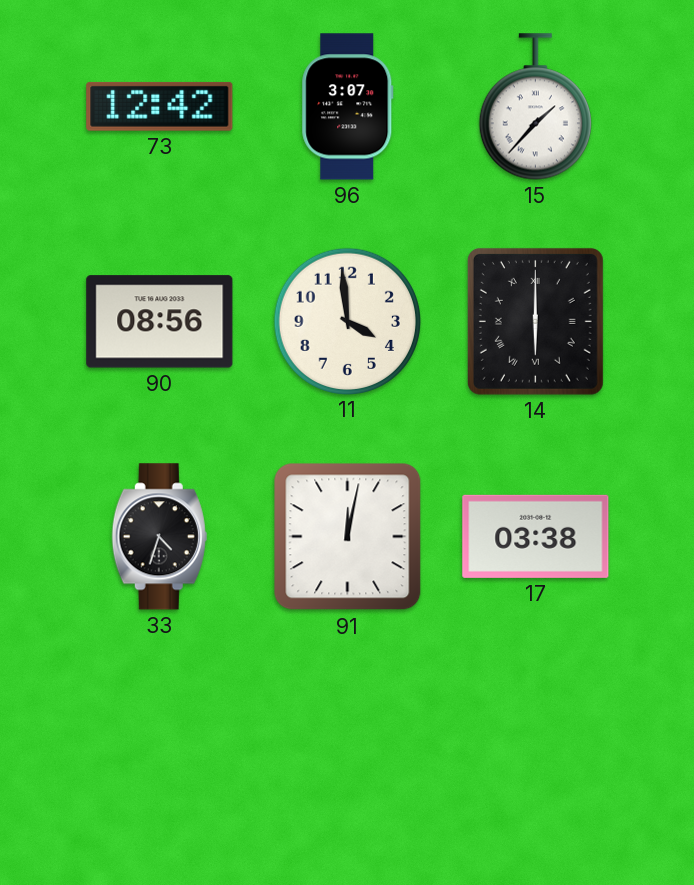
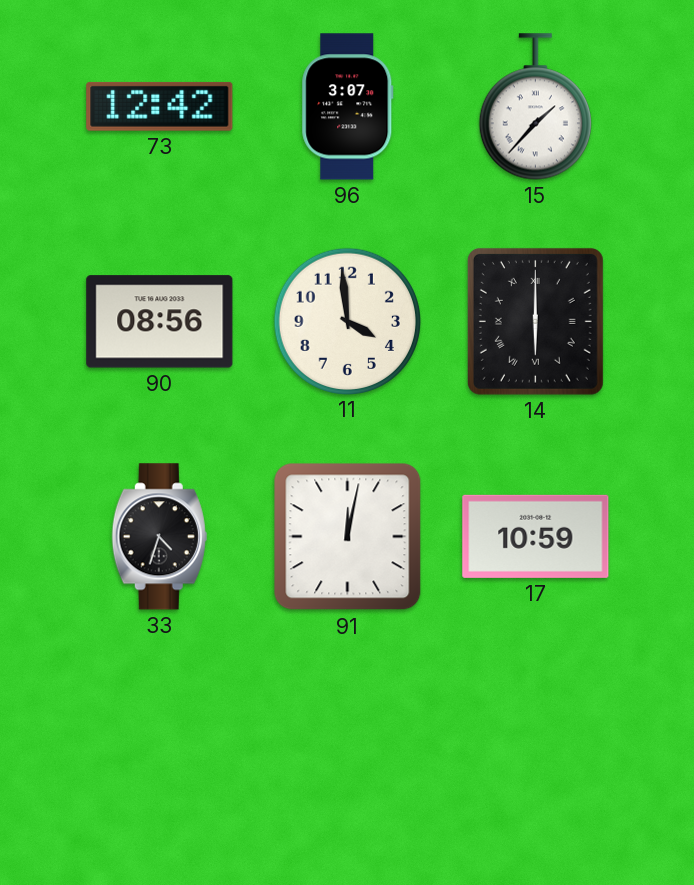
17: 03:38 -> 10:59
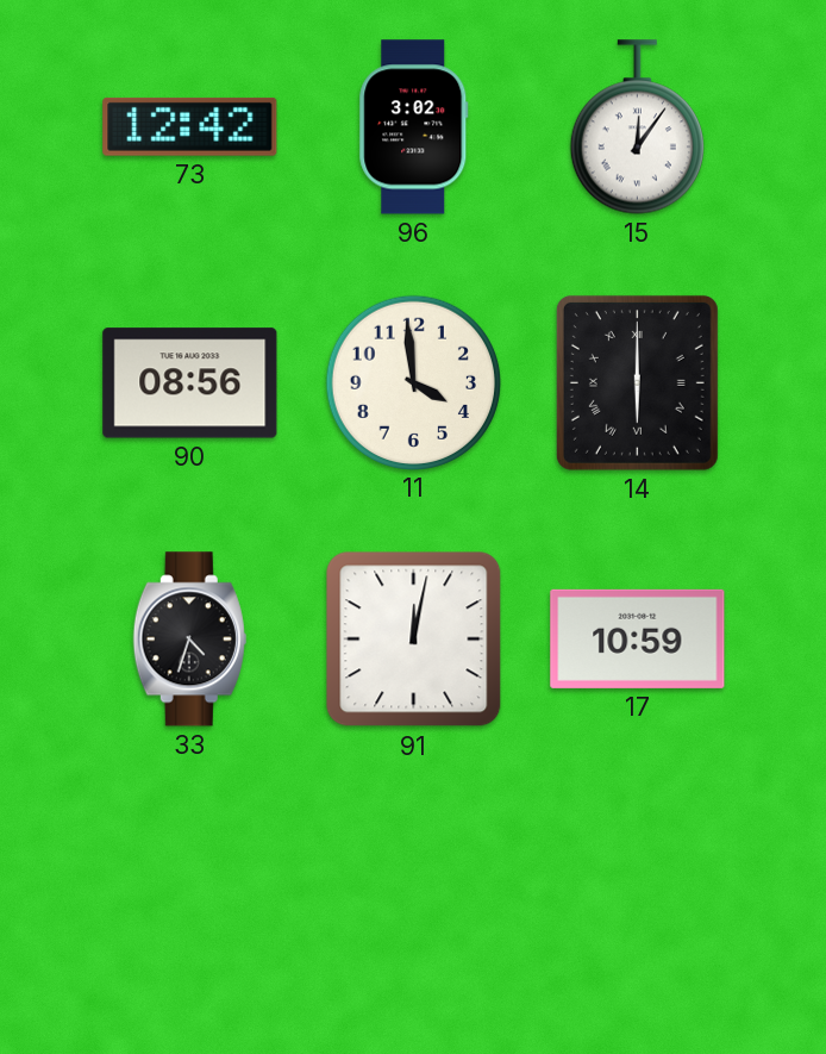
96: 3:07 -> 3:02
15: 1:37 -> 12:06
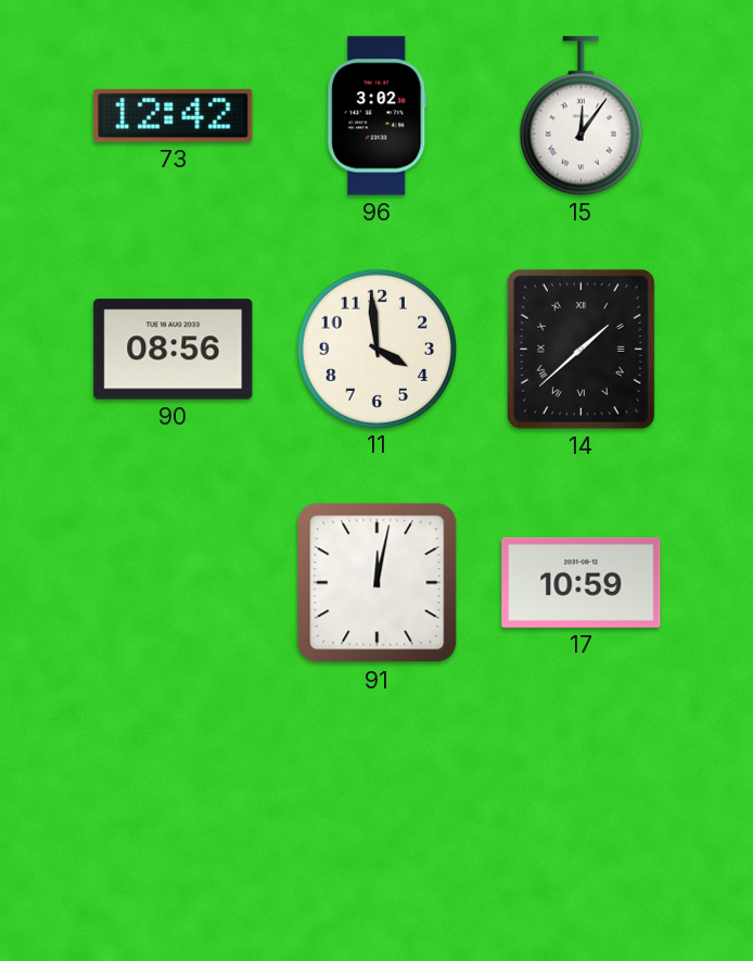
14: 6:00 -> 1:38
33: 4:33 -> none
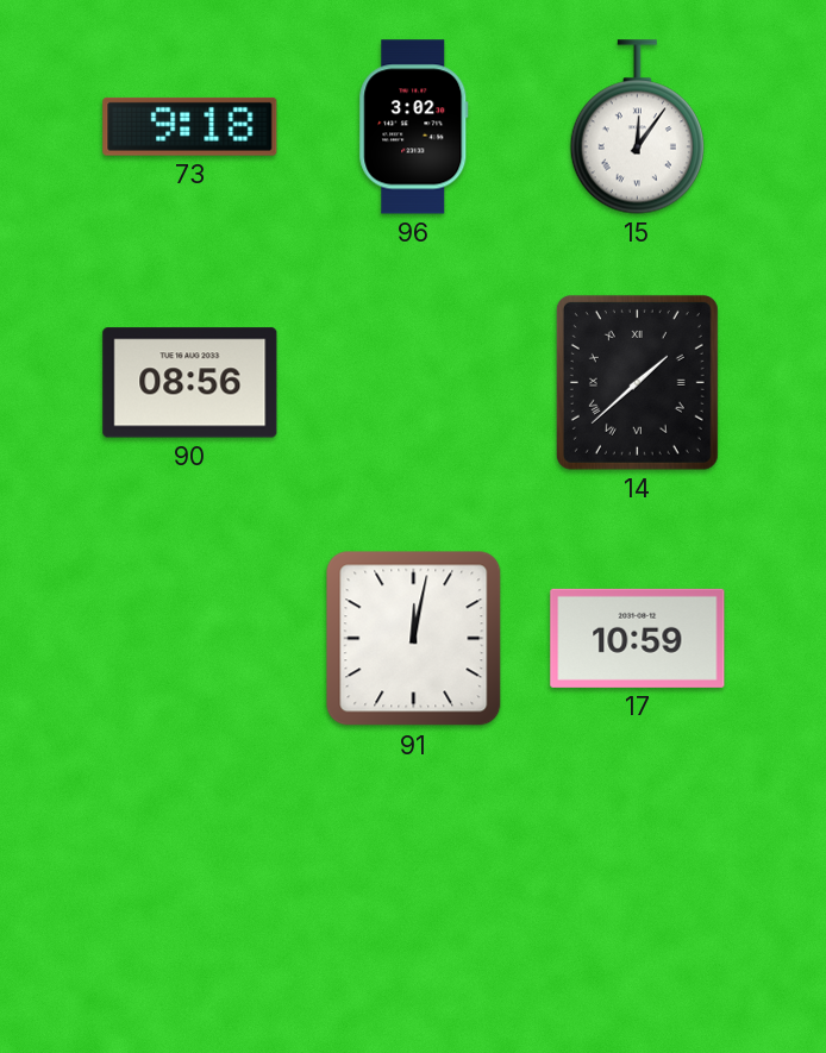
73: 12:42 -> 9:18
11: 3:59 -> none
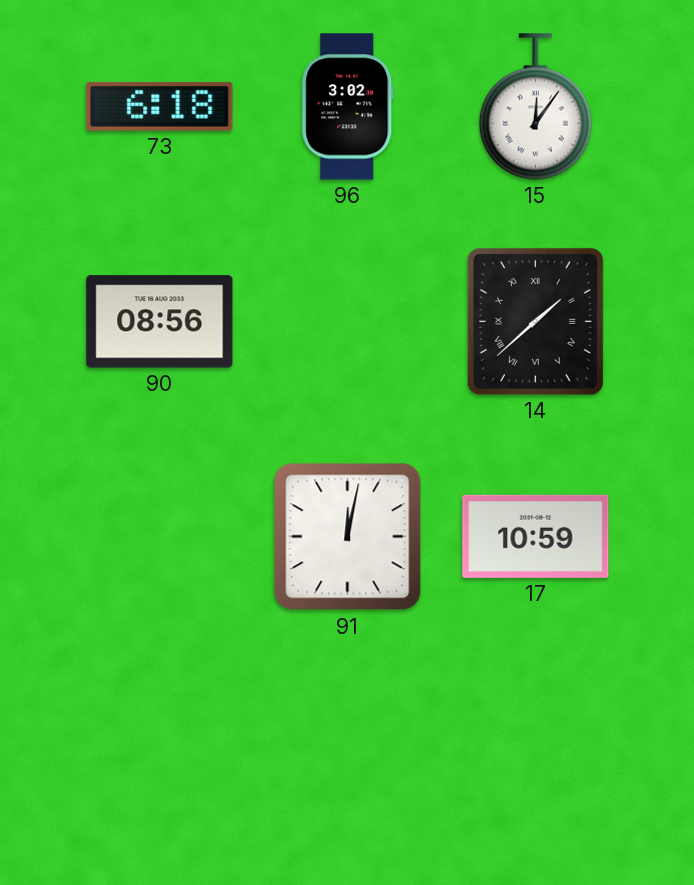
73: 9:18 -> 6:18
